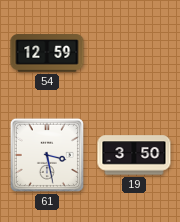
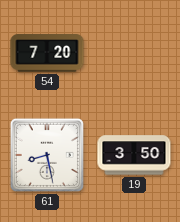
54: 12:59 -> 7:20
61: 3:28 -> 8:28
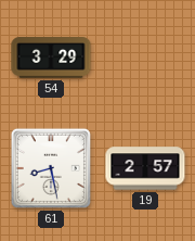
54: 7:20 -> 3:29
19: 3:50 -> 2:57
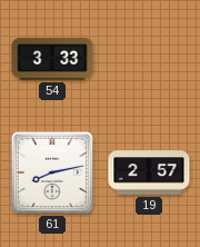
54: 3:29 -> 3:33
61: 8:28 -> 8:13
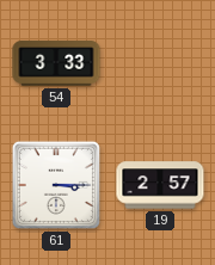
61: 8:13 -> 3:15
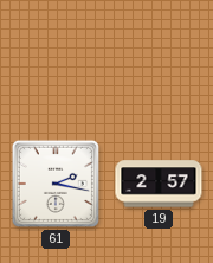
54: 3:33 -> none
61: 3:15 -> 2:17
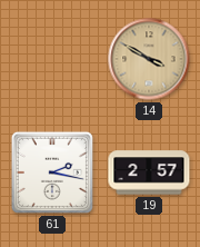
14: none -> 3:50
